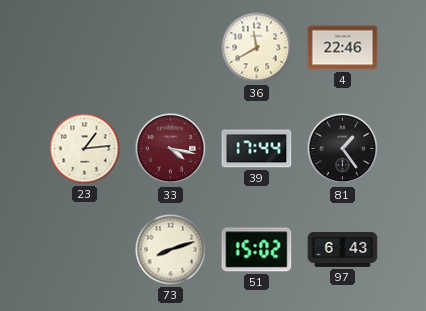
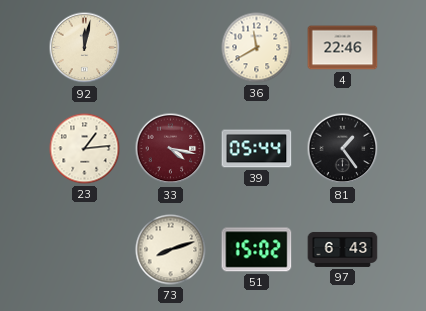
92: none -> 12:02
39: 17:44 -> 05:44
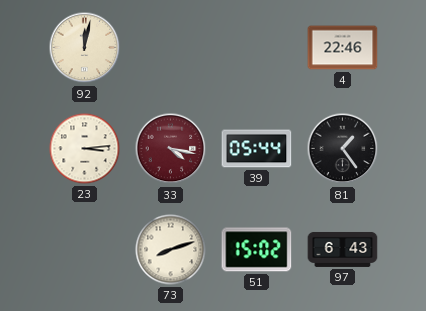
36: 11:40 -> none
23: 1:14 -> 3:14
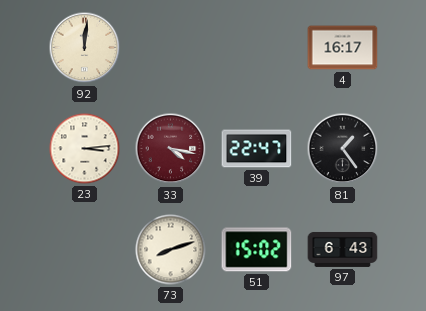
92: 12:02 -> 12:01
4: 22:46 -> 16:17
39: 05:44 -> 22:47
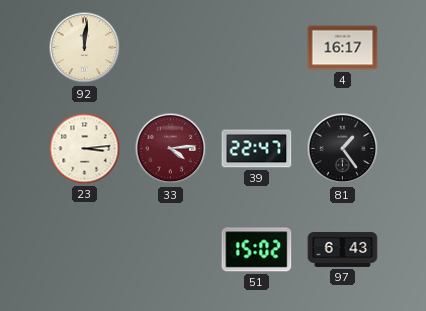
33: 4:17 -> 4:14
73: 8:12 -> none
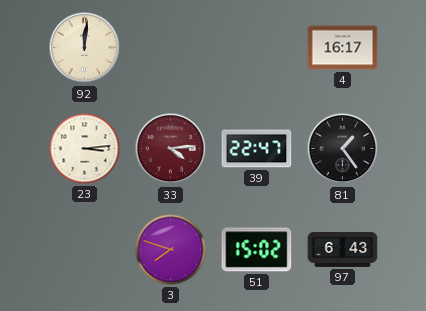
3: none -> 7:48
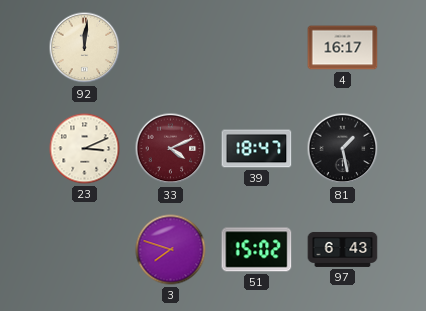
23: 3:14 -> 3:11
33: 4:14 -> 4:11
39: 22:47 -> 18:47
81: 1:24 -> 1:28
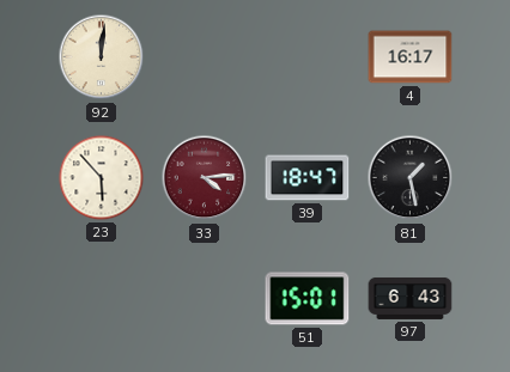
23: 3:11 -> 5:53
33: 4:11 -> 4:14
3: 7:48 -> none
51: 15:02 -> 15:01
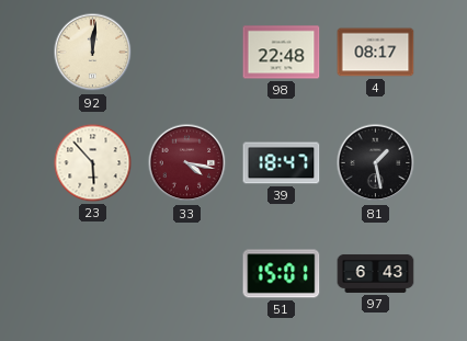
98: none -> 22:48
4: 16:17 -> 08:17
33: 4:14 -> 4:17
